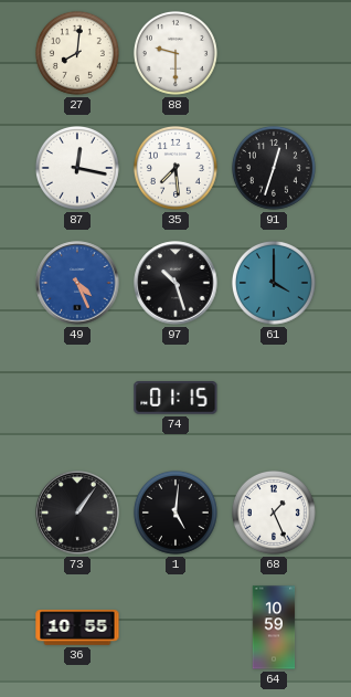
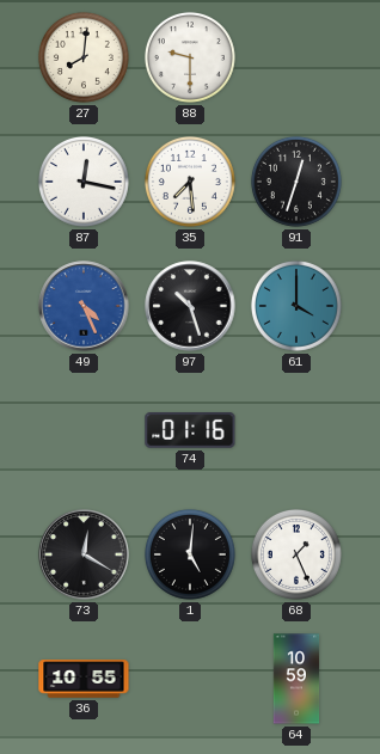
74: 01:15 -> 01:16
73: 1:06 -> 12:20
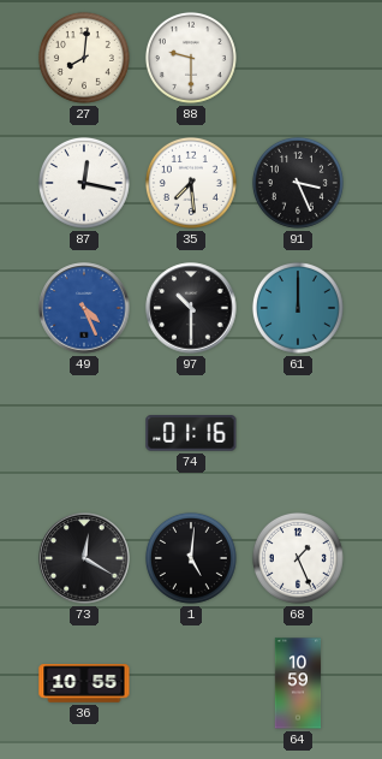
91: 12:33 -> 3:26
97: 10:27 -> 10:30
61: 4:00 -> 12:00
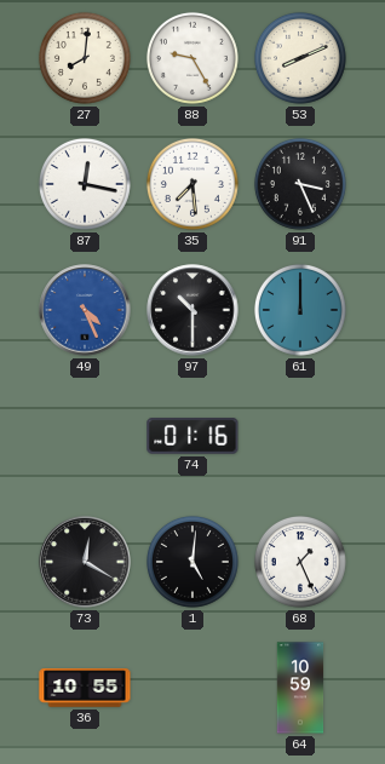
88: 9:30 -> 9:25
53: none -> 8:11
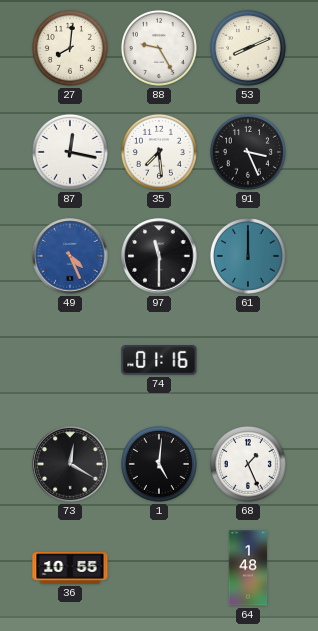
97: 10:30 -> 11:30
64: 10:59 -> 1:48
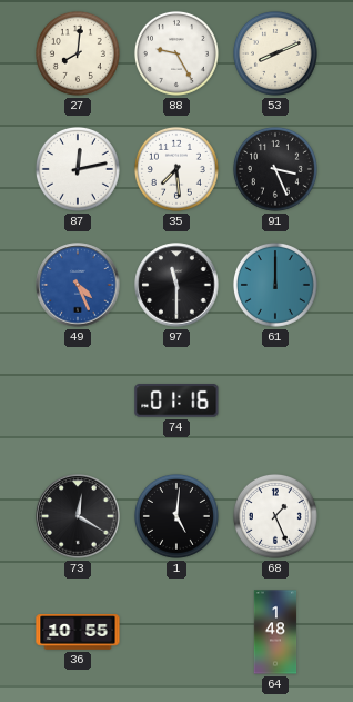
87: 12:17 -> 12:13
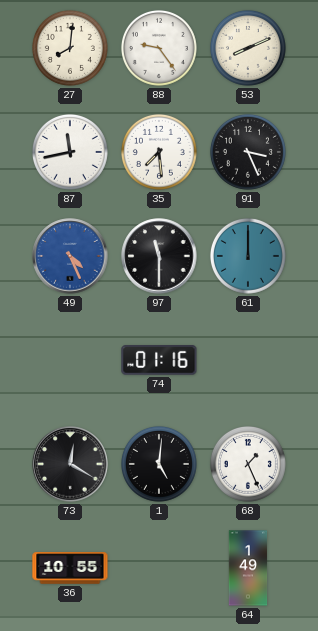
88: 9:25 -> 9:24
87: 12:13 -> 11:43
64: 1:48 -> 1:49
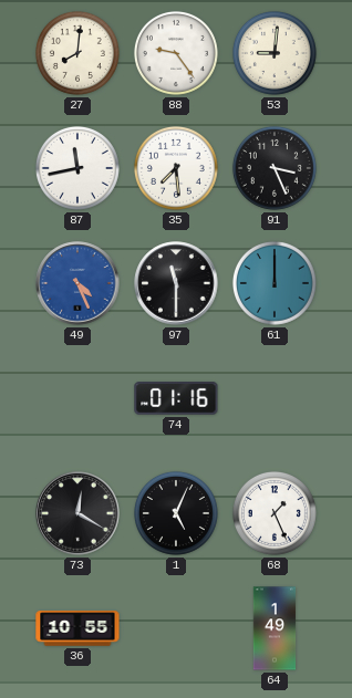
53: 8:11 -> 9:01
1: 5:01 -> 5:04
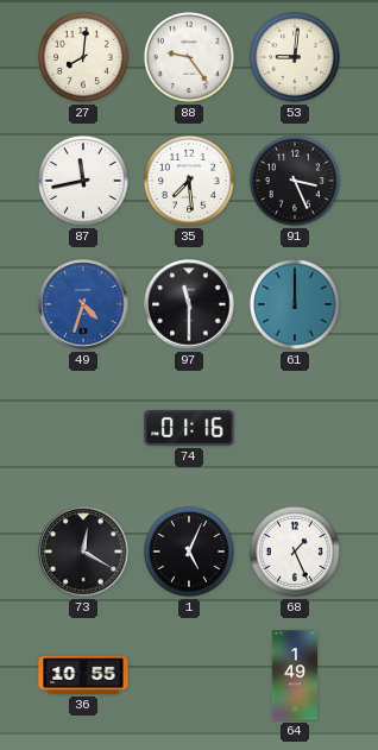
49: 4:26 -> 4:33
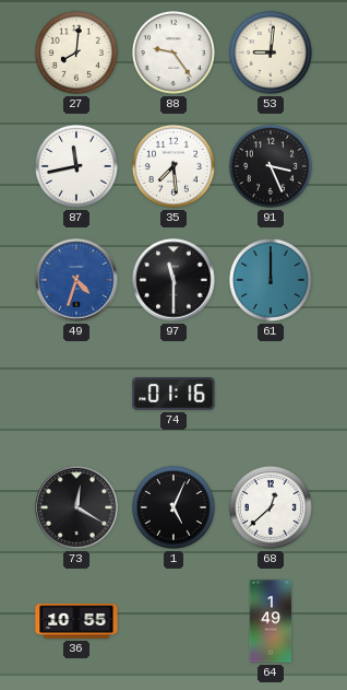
68: 1:26 -> 12:38
